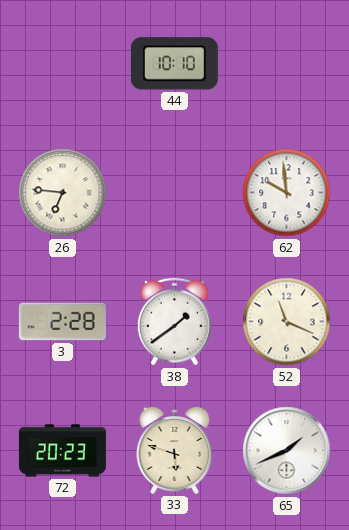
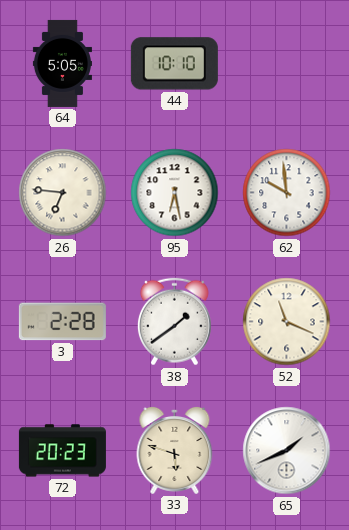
64: none -> 5:05
95: none -> 6:28
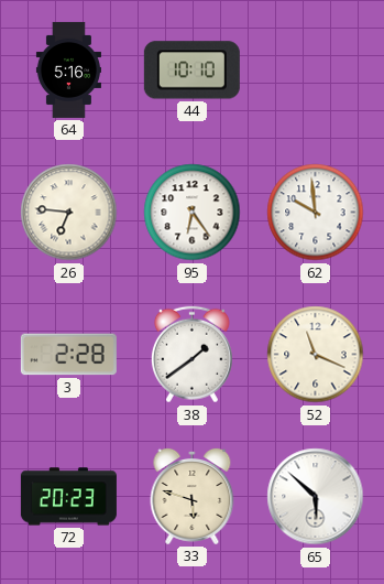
64: 5:05 -> 5:16
95: 6:28 -> 6:24
65: 1:41 -> 5:52
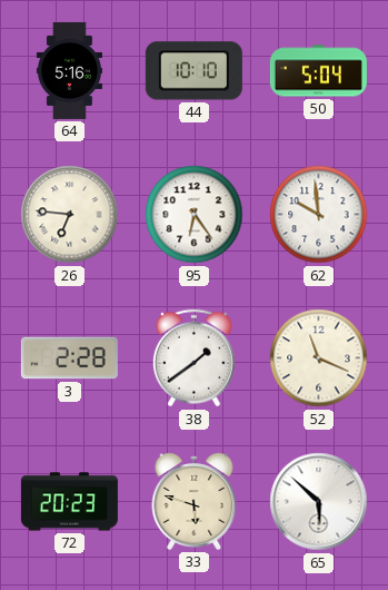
50: none -> 5:04
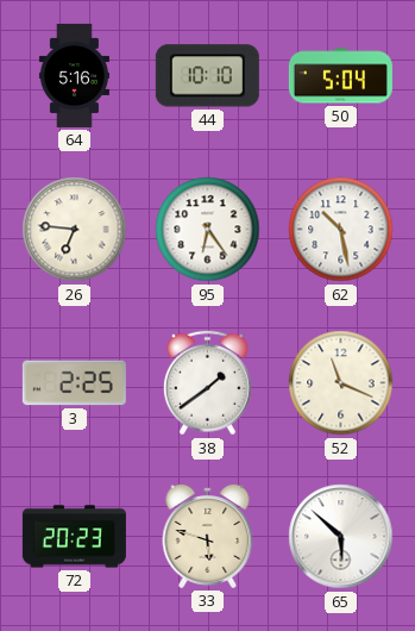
62: 9:59 -> 10:28
3: 2:28 -> 2:25
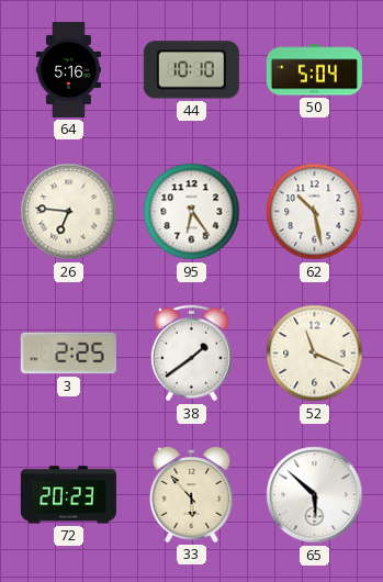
33: 5:48 -> 5:53
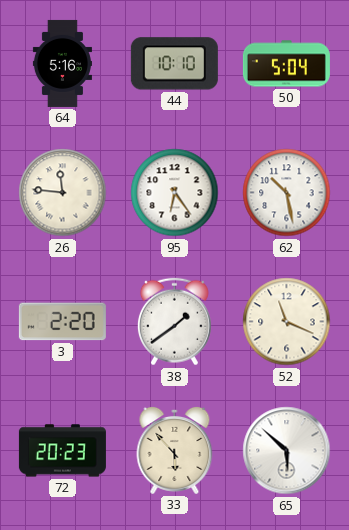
26: 6:46 -> 11:46
3: 2:25 -> 2:20
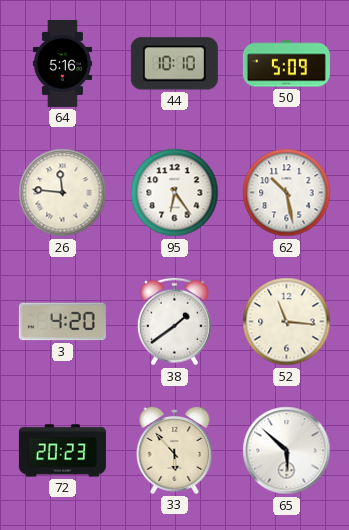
50: 5:04 -> 5:09
3: 2:20 -> 4:20
52: 11:19 -> 11:16
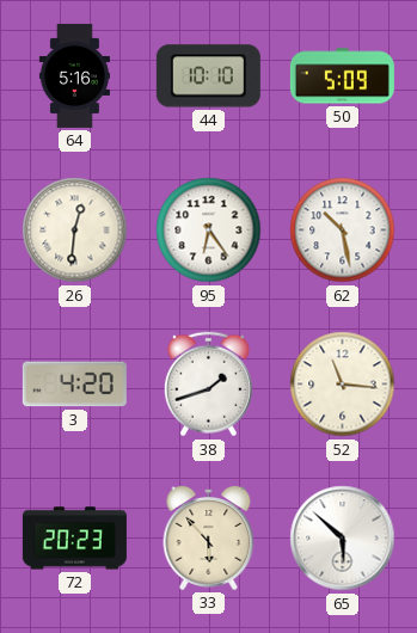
26: 11:46 -> 12:31
38: 1:39 -> 1:42
